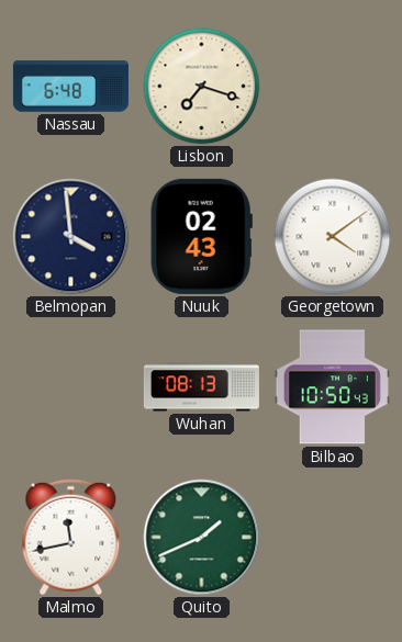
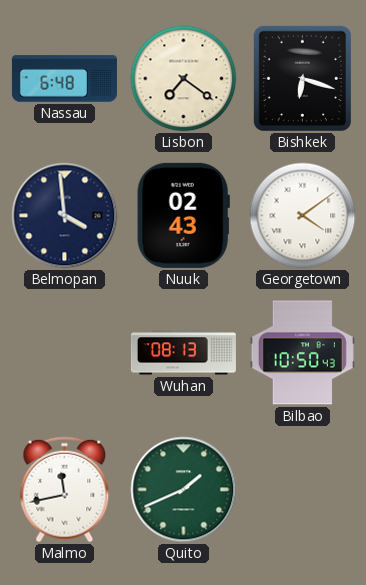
Lisbon: 7:18 -> 7:21
Bishkek: none -> 6:18
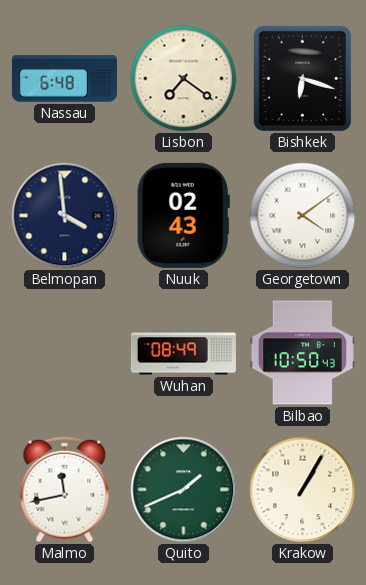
Wuhan: 08:13 -> 08:49
Krakow: none -> 1:05
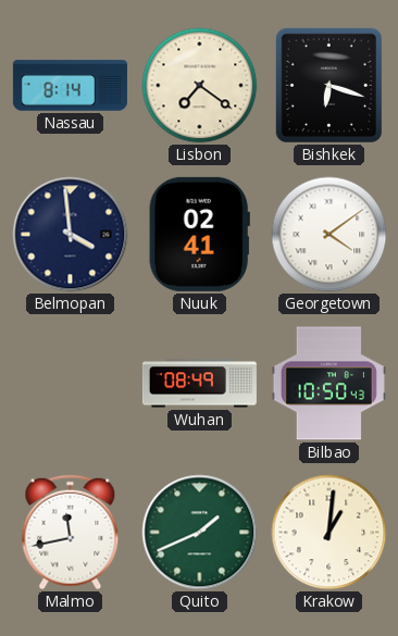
Nassau: 6:48 -> 8:14
Nuuk: 02:43 -> 02:41
Krakow: 1:05 -> 1:01
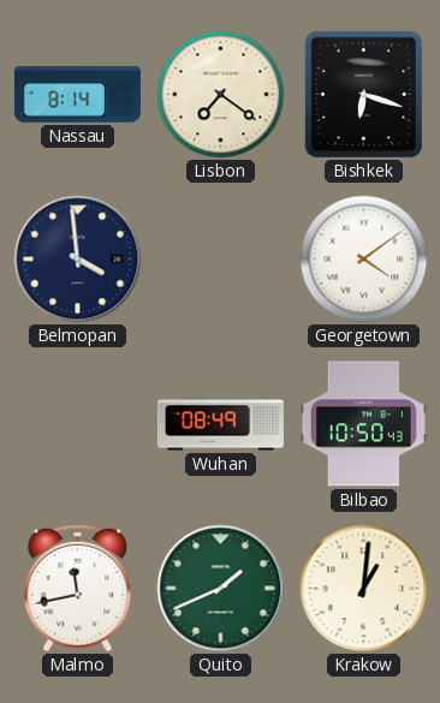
Nuuk: 02:41 -> none
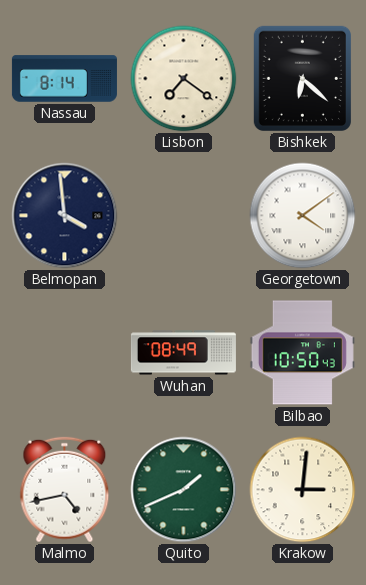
Bishkek: 6:18 -> 6:22
Malmo: 11:43 -> 4:43
Krakow: 1:01 -> 3:01
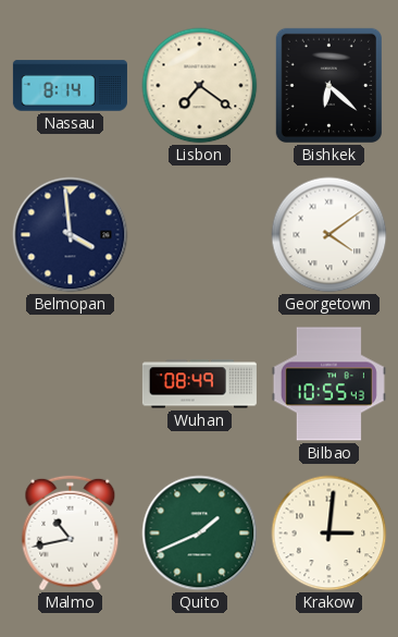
Bilbao: 10:50 -> 10:55
Malmo: 4:43 -> 10:43
